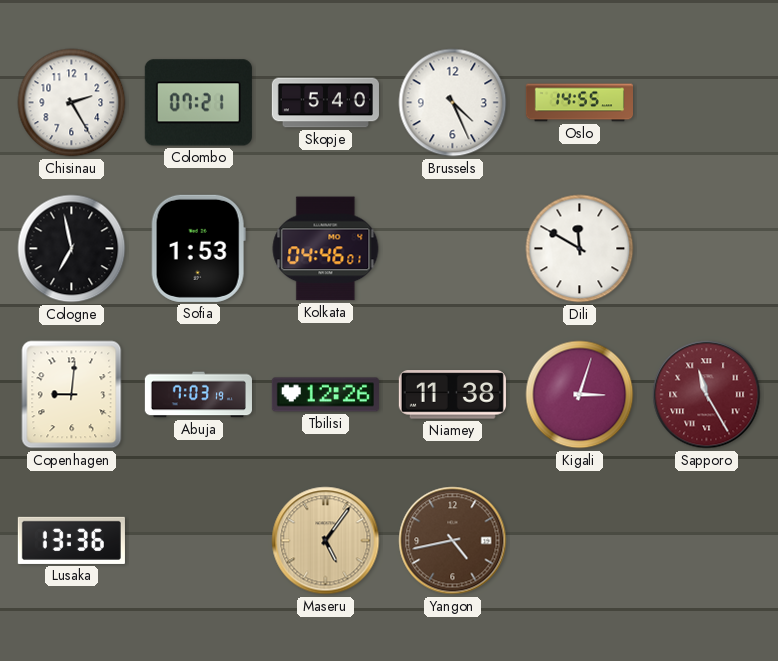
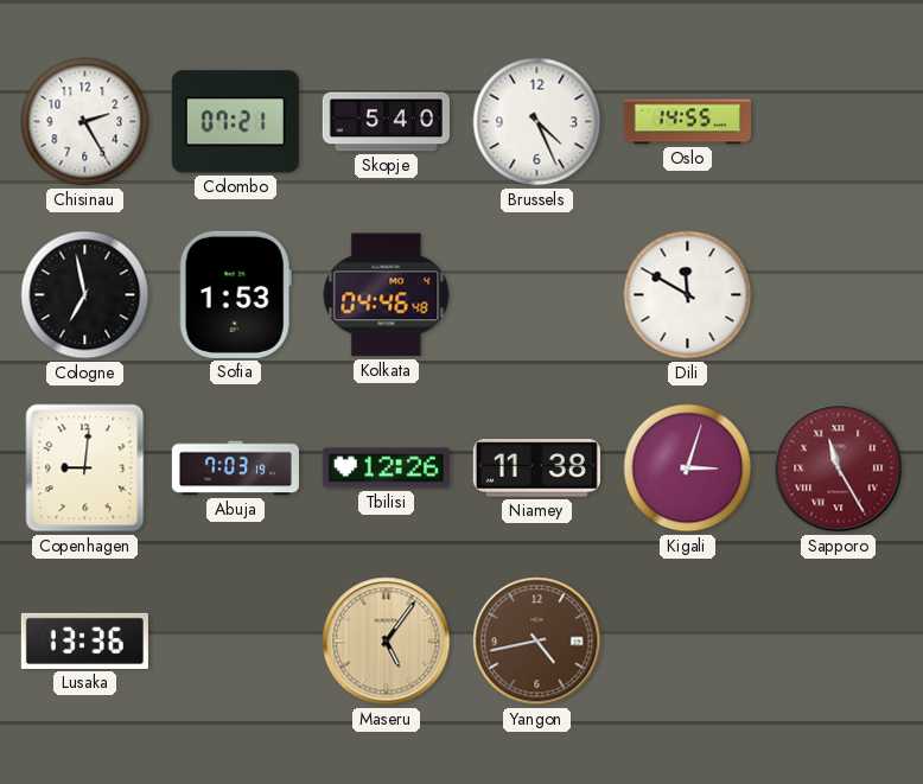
Kolkata: 04:46:01 -> 04:46:48
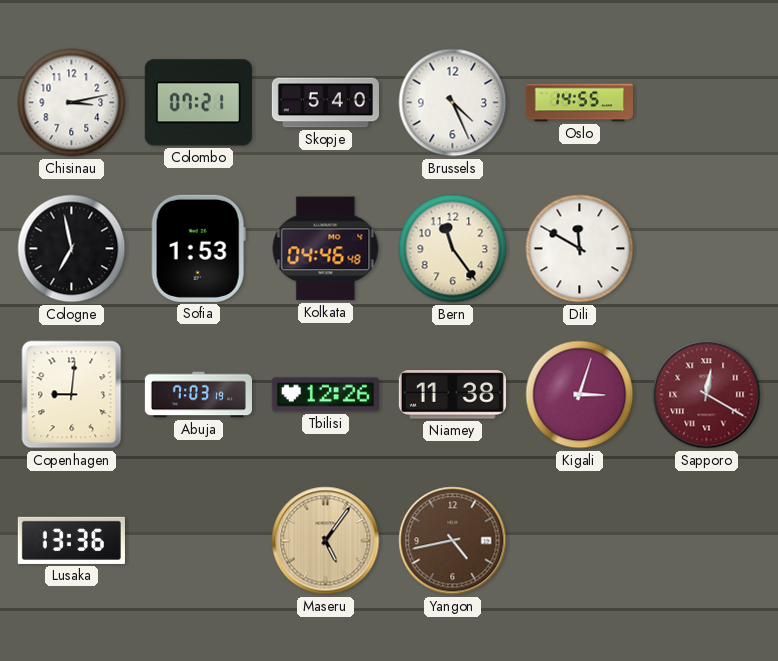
Chisinau: 2:25 -> 3:13
Bern: none -> 11:24
Sapporo: 11:25 -> 12:20
